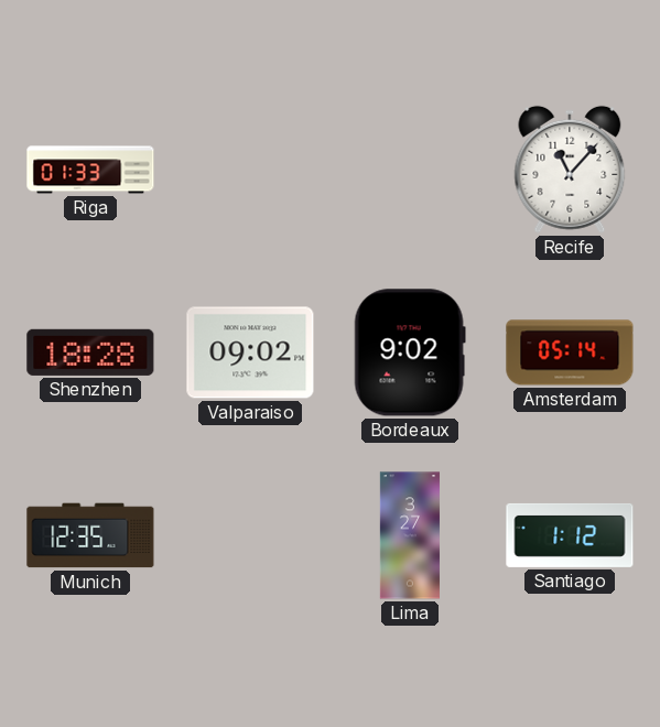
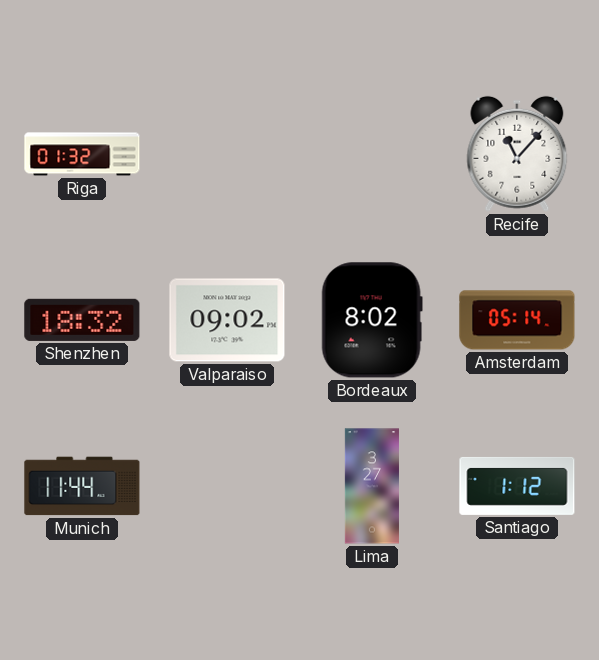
Riga: 01:33 -> 01:32
Shenzhen: 18:28 -> 18:32
Bordeaux: 9:02 -> 8:02
Munich: 12:35 -> 11:44
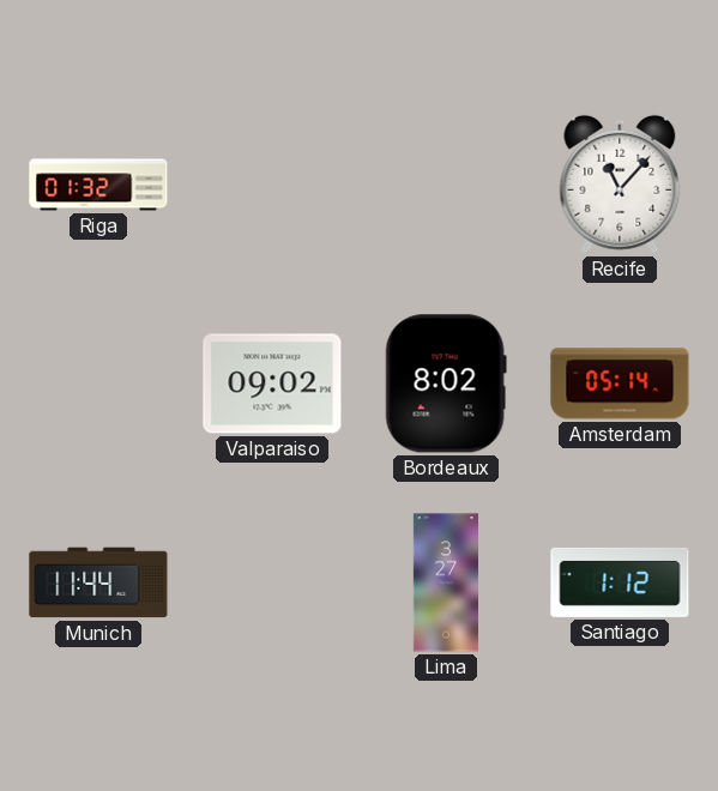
Shenzhen: 18:32 -> none
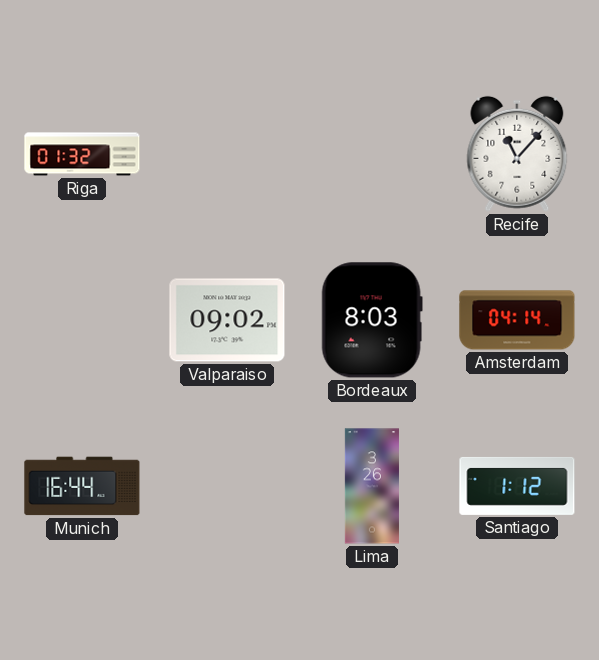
Bordeaux: 8:02 -> 8:03
Amsterdam: 05:14 -> 04:14
Munich: 11:44 -> 16:44
Lima: 3:27 -> 3:26
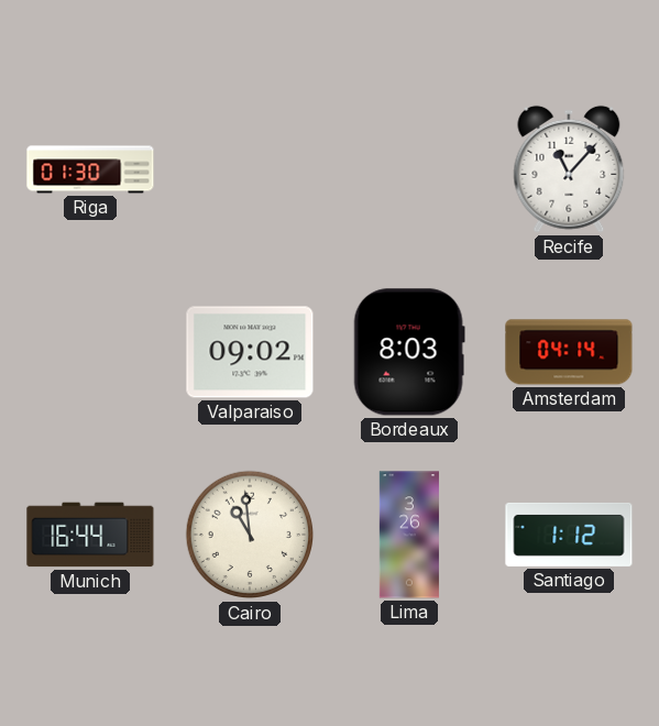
Riga: 01:32 -> 01:30
Cairo: none -> 10:59
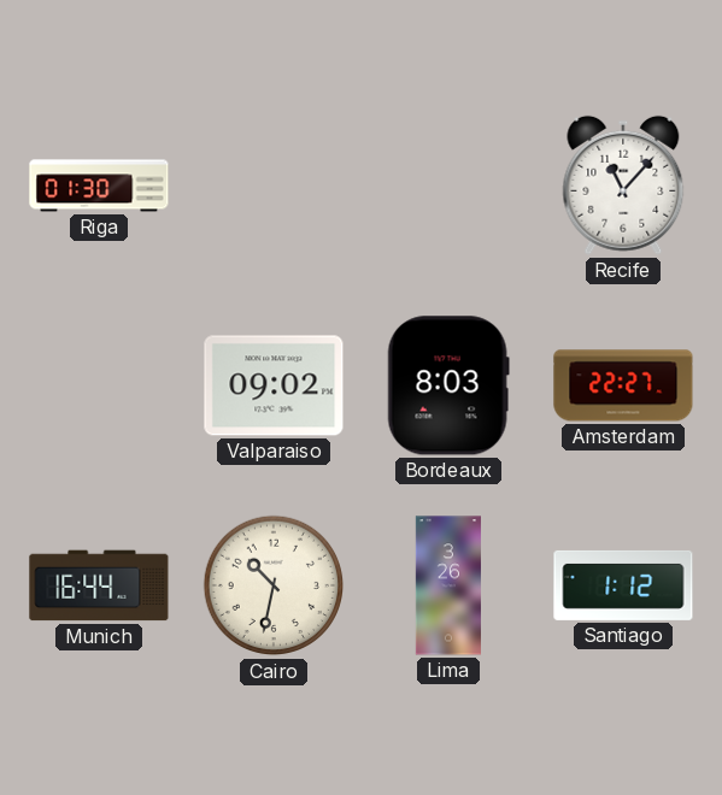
Amsterdam: 04:14 -> 22:27
Cairo: 10:59 -> 10:32
